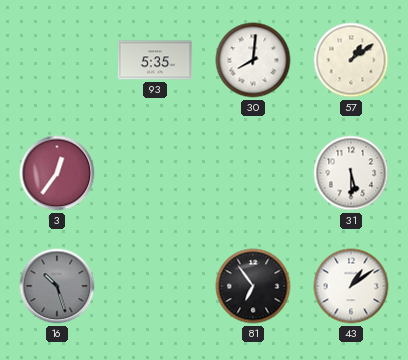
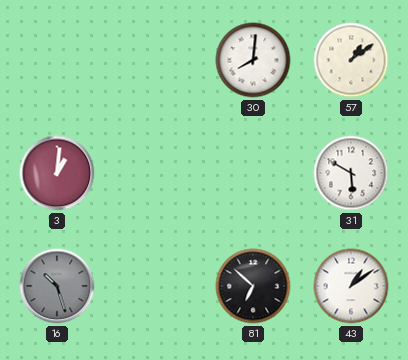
93: 5:35 -> none
3: 12:36 -> 1:01
31: 5:30 -> 5:50
81: 6:54 -> 6:52
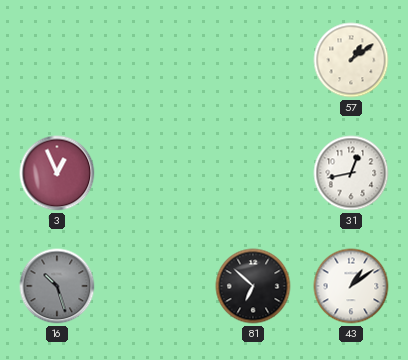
30: 8:01 -> none
3: 1:01 -> 12:56
31: 5:50 -> 12:43
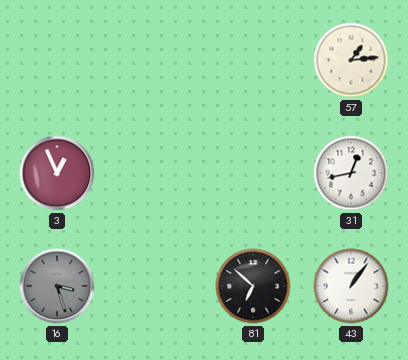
57: 1:09 -> 1:14
16: 10:27 -> 3:27
43: 1:09 -> 1:06
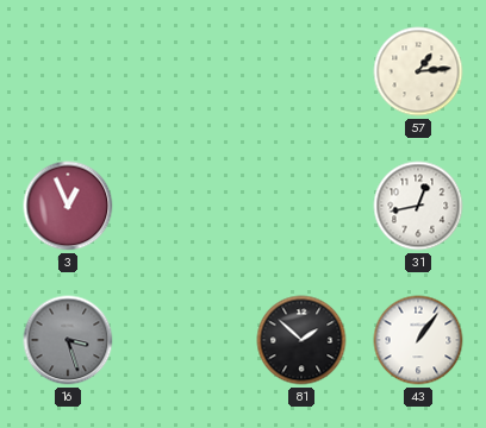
81: 6:52 -> 1:52
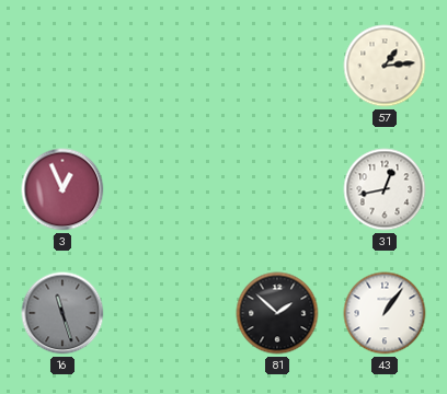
16: 3:27 -> 11:27
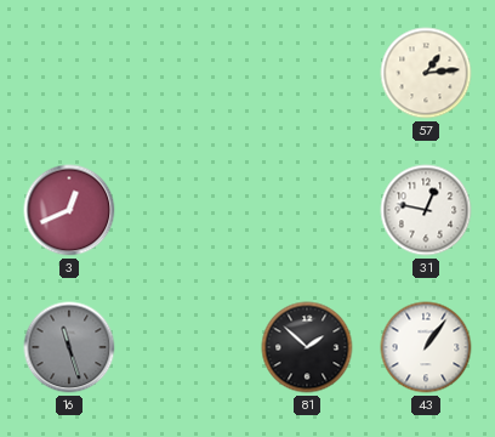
3: 12:56 -> 12:41
31: 12:43 -> 12:47
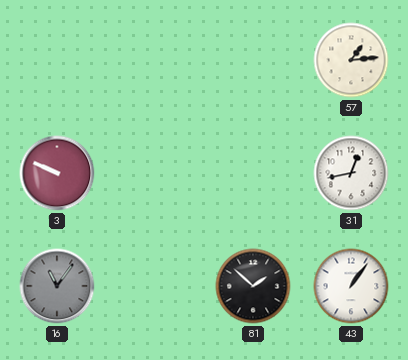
3: 12:41 -> 9:49
31: 12:47 -> 12:43
16: 11:27 -> 11:06
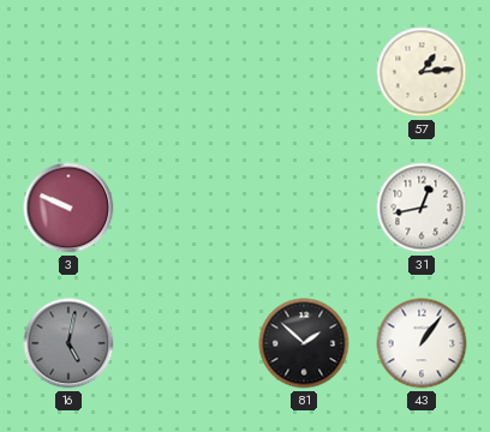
16: 11:06 -> 5:02
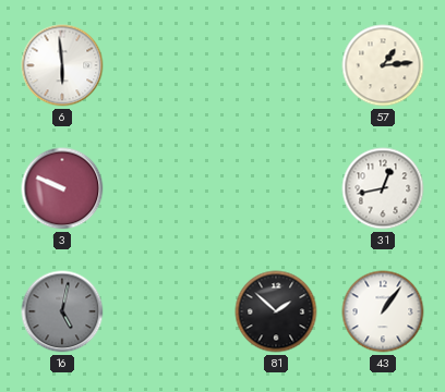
6: none -> 5:59
